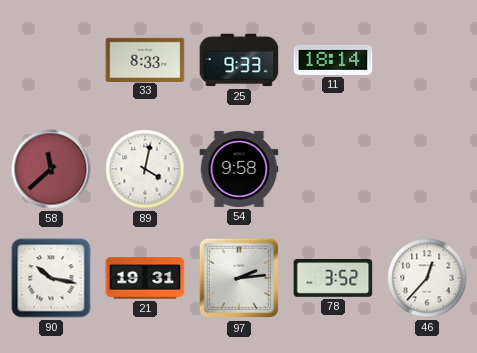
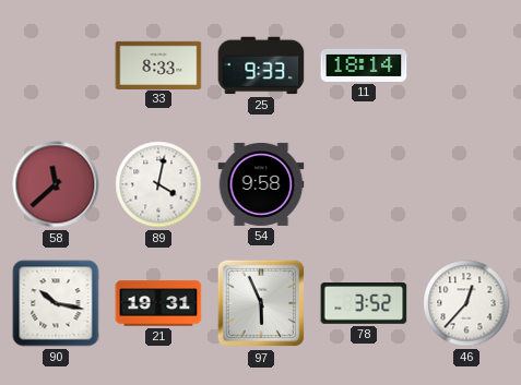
97: 2:14 -> 5:56
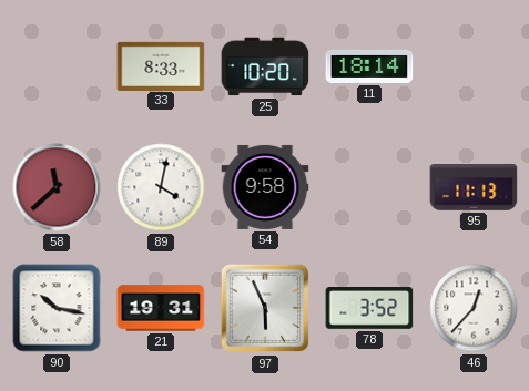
25: 9:33 -> 10:20
95: none -> 11:13
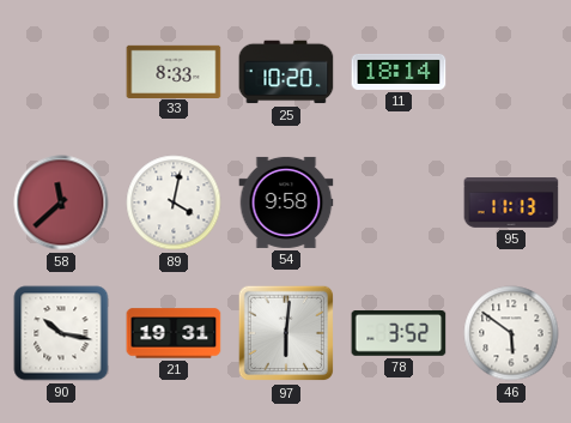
97: 5:56 -> 6:01
46: 12:37 -> 5:51
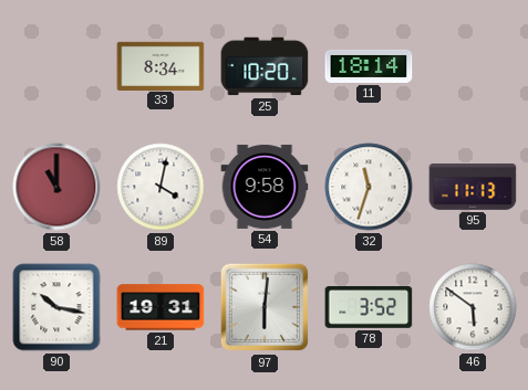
33: 8:33 -> 8:34
58: 11:38 -> 11:00
32: none -> 11:33
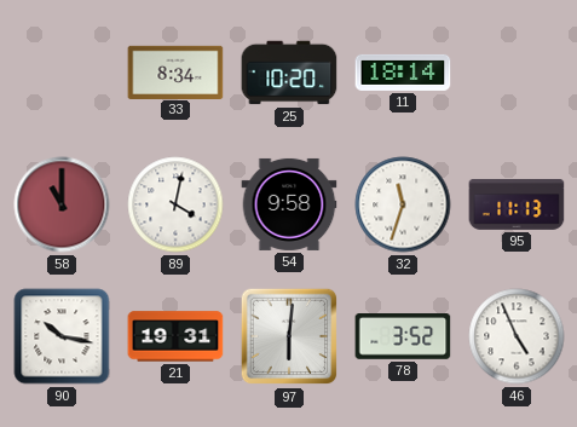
46: 5:51 -> 4:56
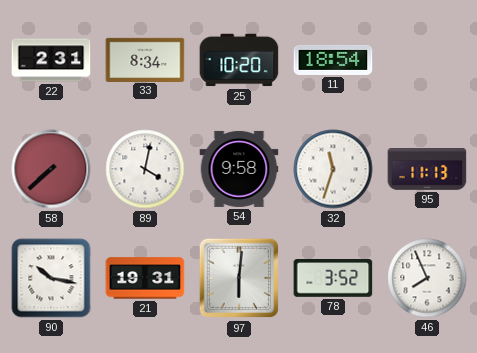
22: none -> 2:31
11: 18:14 -> 18:54
58: 11:00 -> 7:38
46: 4:56 -> 7:56
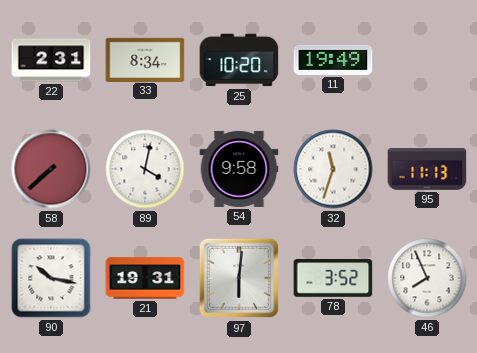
11: 18:54 -> 19:49
